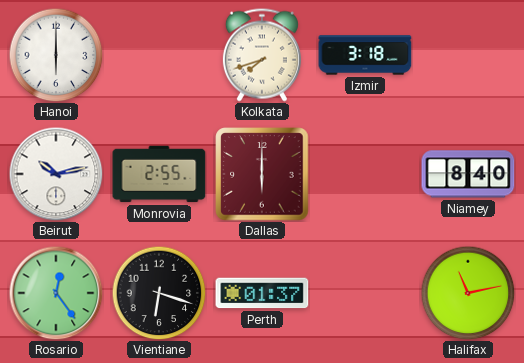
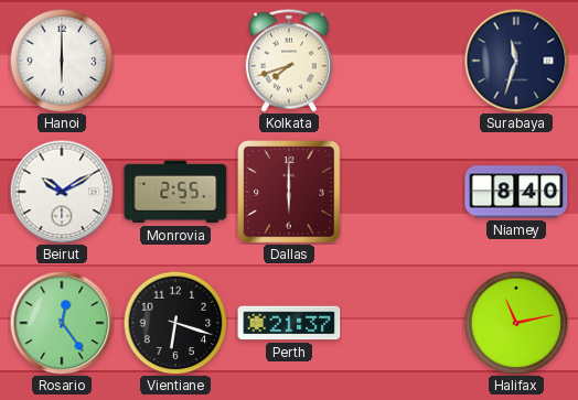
Izmir: 3:18 -> none
Surabaya: none -> 11:33
Beirut: 10:13 -> 10:10
Perth: 01:37 -> 21:37
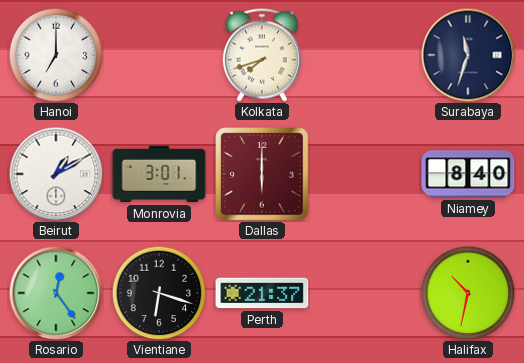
Hanoi: 6:00 -> 7:00
Beirut: 10:10 -> 1:10
Monrovia: 2:55 -> 3:01
Halifax: 11:13 -> 10:32
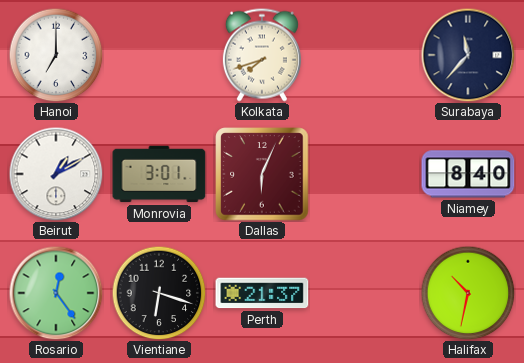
Surabaya: 11:33 -> 11:37
Dallas: 6:00 -> 6:04
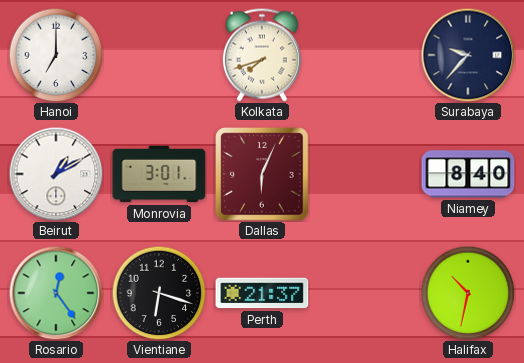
Surabaya: 11:37 -> 9:37
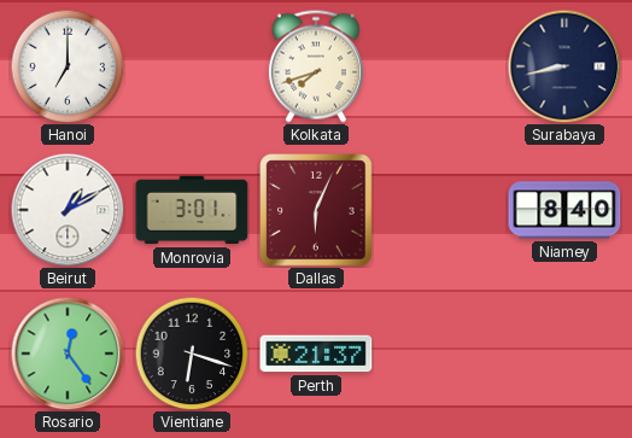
Surabaya: 9:37 -> 8:43
Halifax: 10:32 -> none
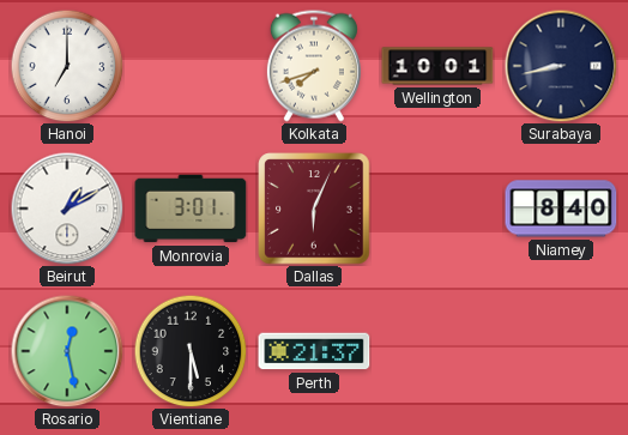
Wellington: none -> 10:01
Rosario: 12:24 -> 12:28
Vientiane: 6:18 -> 5:30
